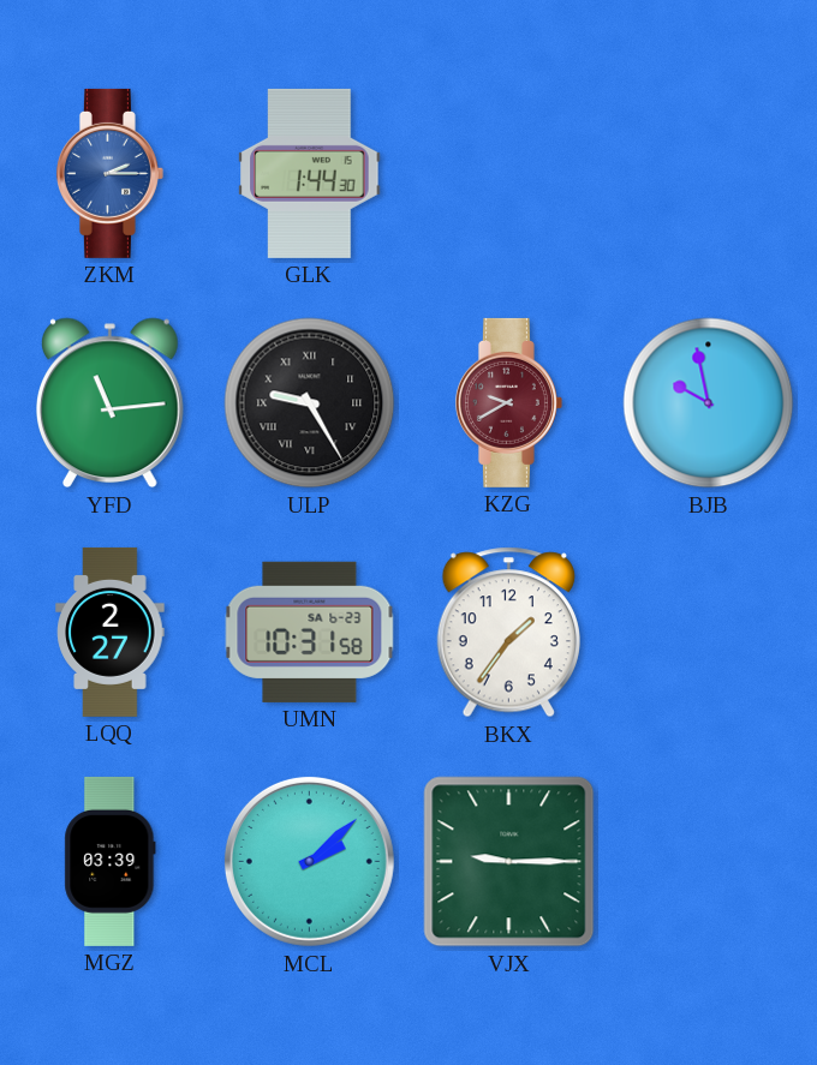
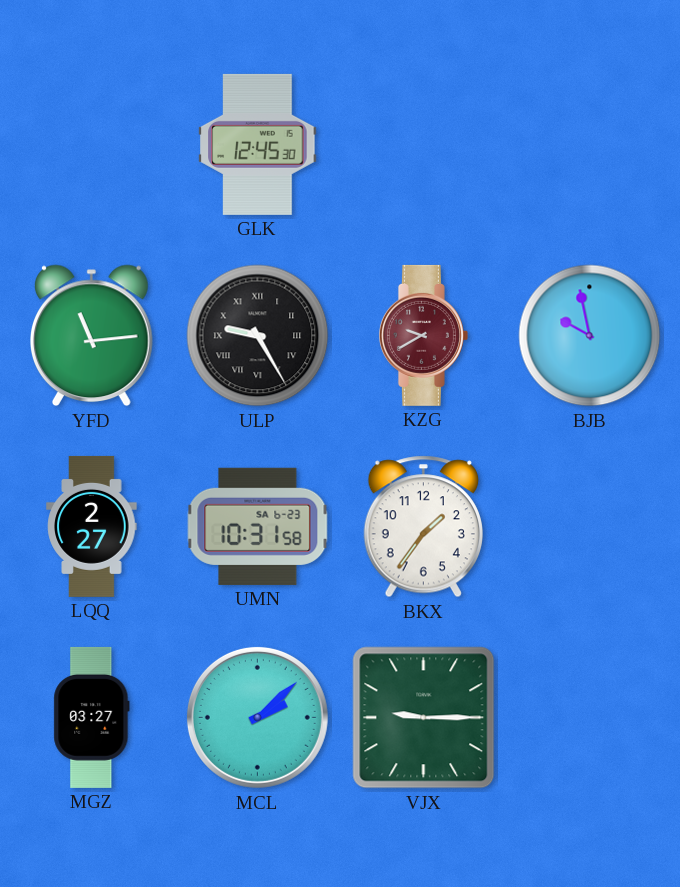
ZKM: 2:15 -> none
GLK: 1:44 -> 12:45
MGZ: 03:39 -> 03:27
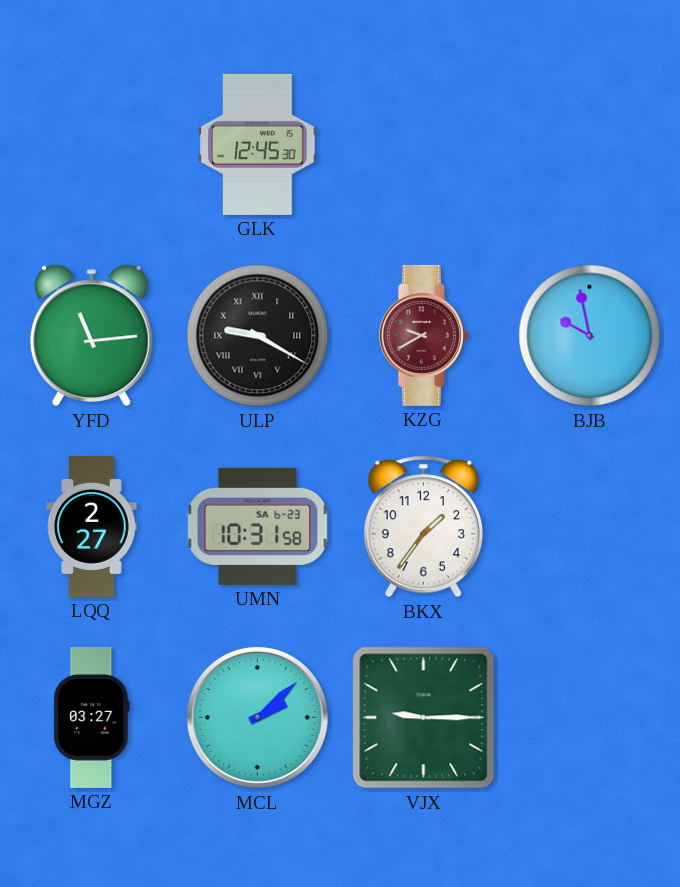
ULP: 9:25 -> 9:20
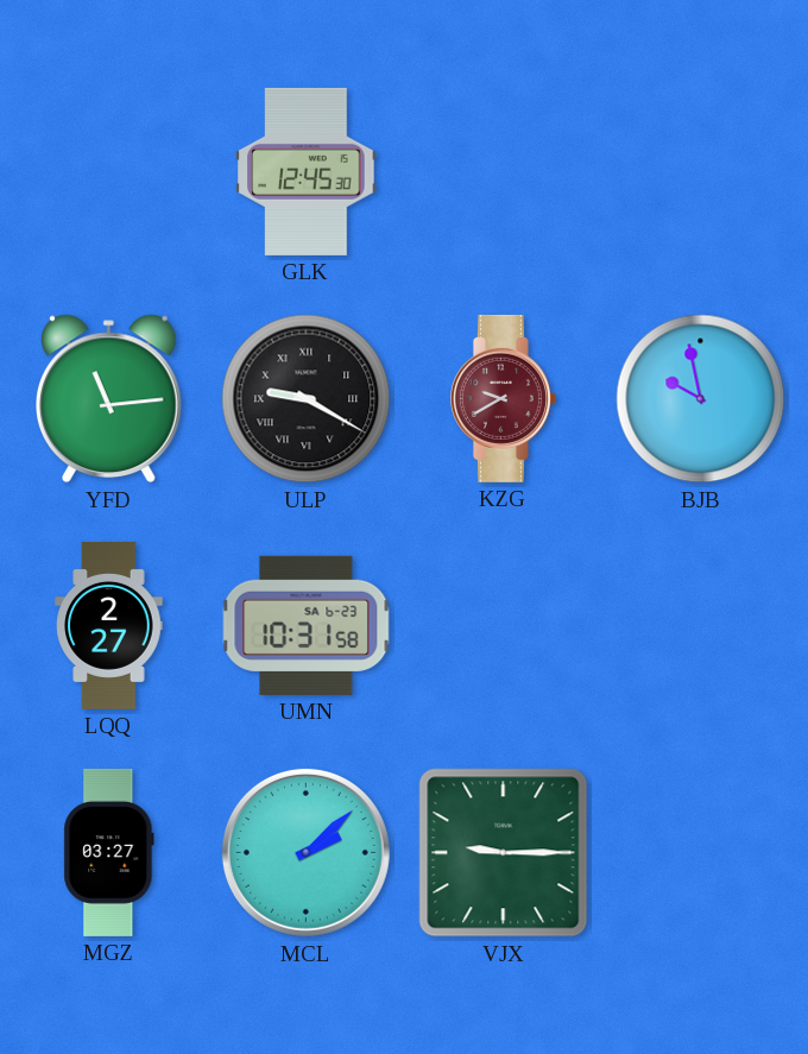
BKX: 1:36 -> none
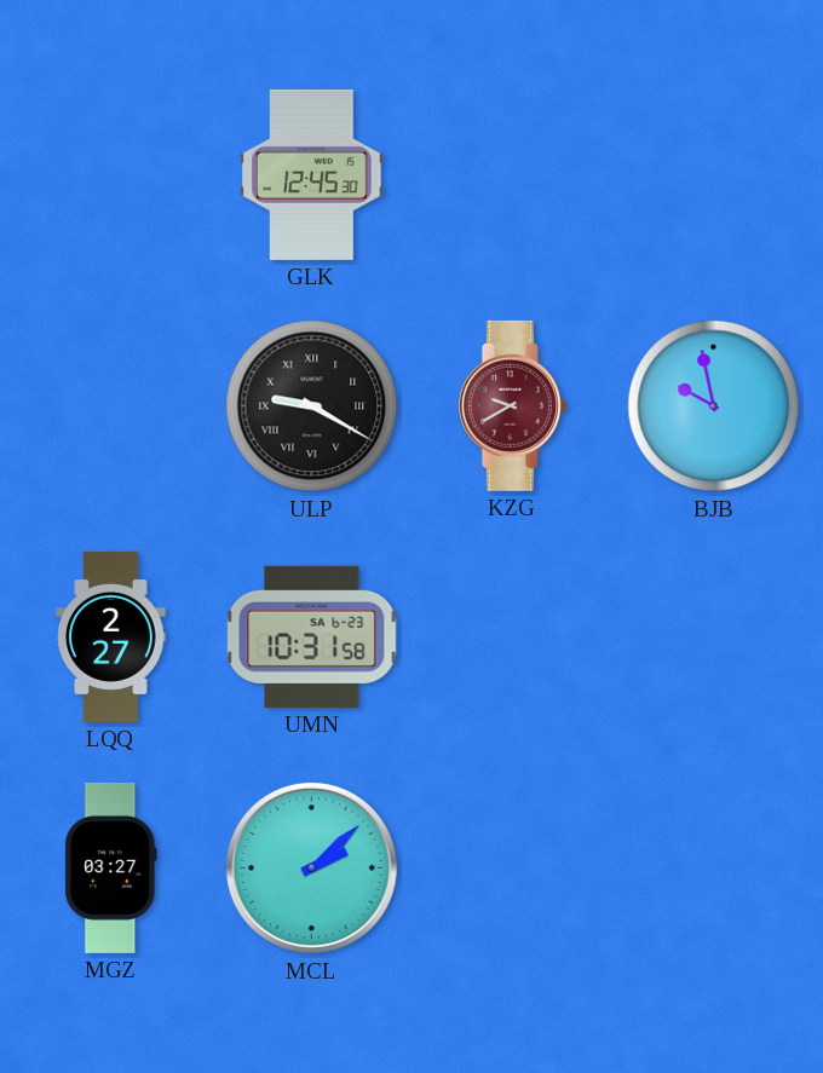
YFD: 11:14 -> none
VJX: 9:15 -> none
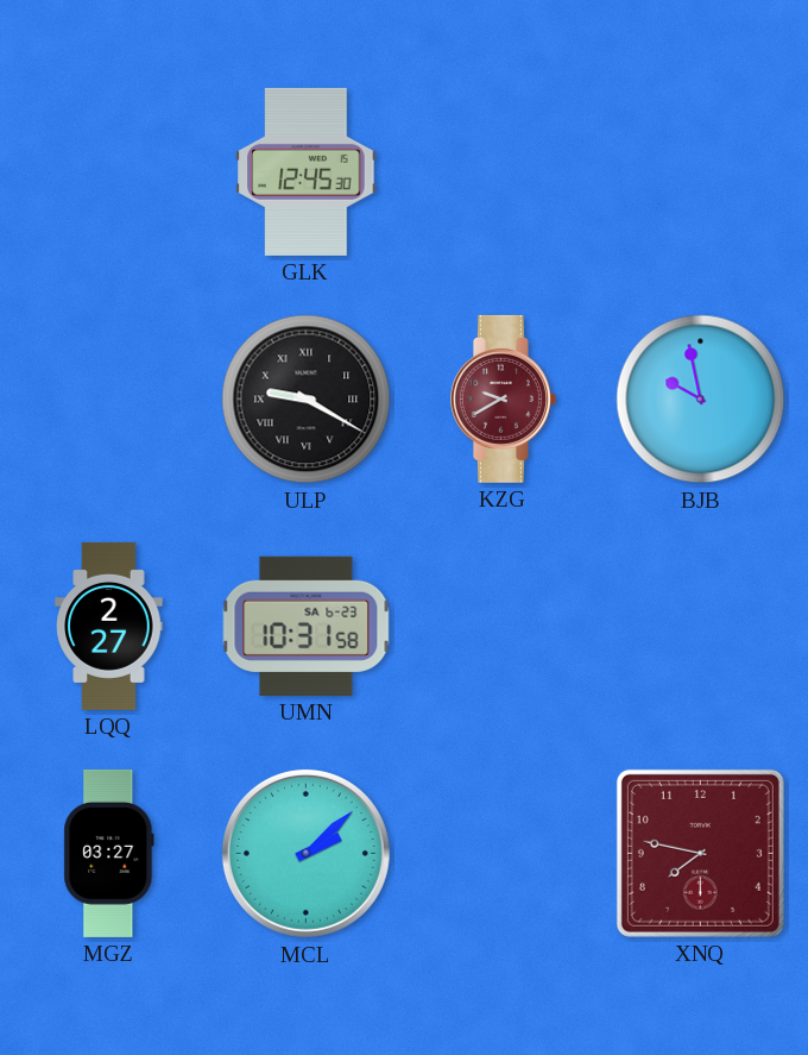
XNQ: none -> 7:47
